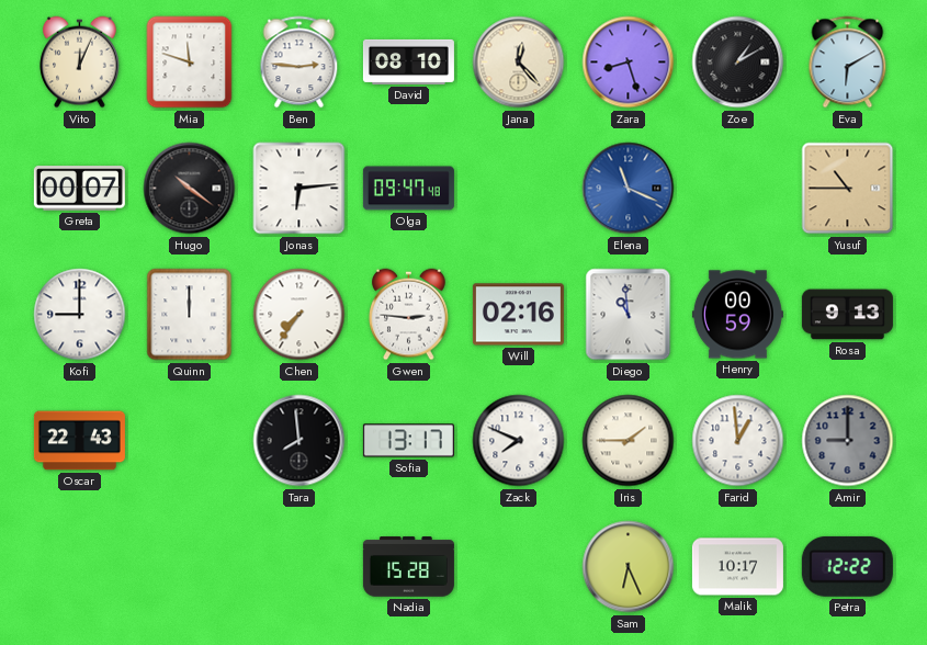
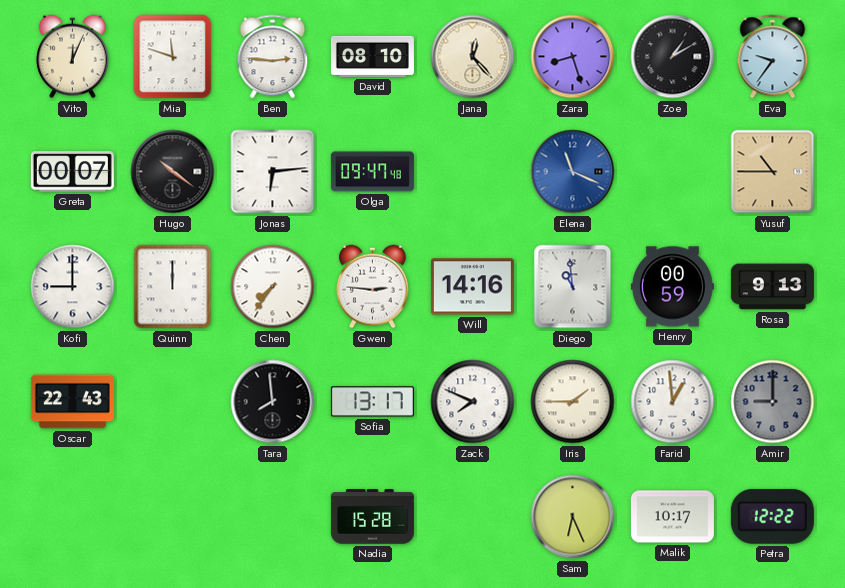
Eva: 6:10 -> 9:36
Will: 02:16 -> 14:16
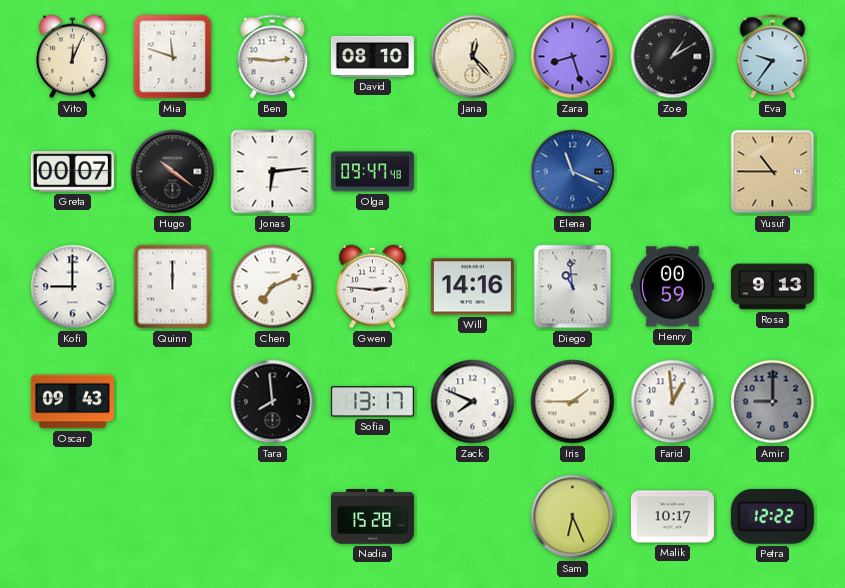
Chen: 7:36 -> 7:11
Oscar: 22:43 -> 09:43
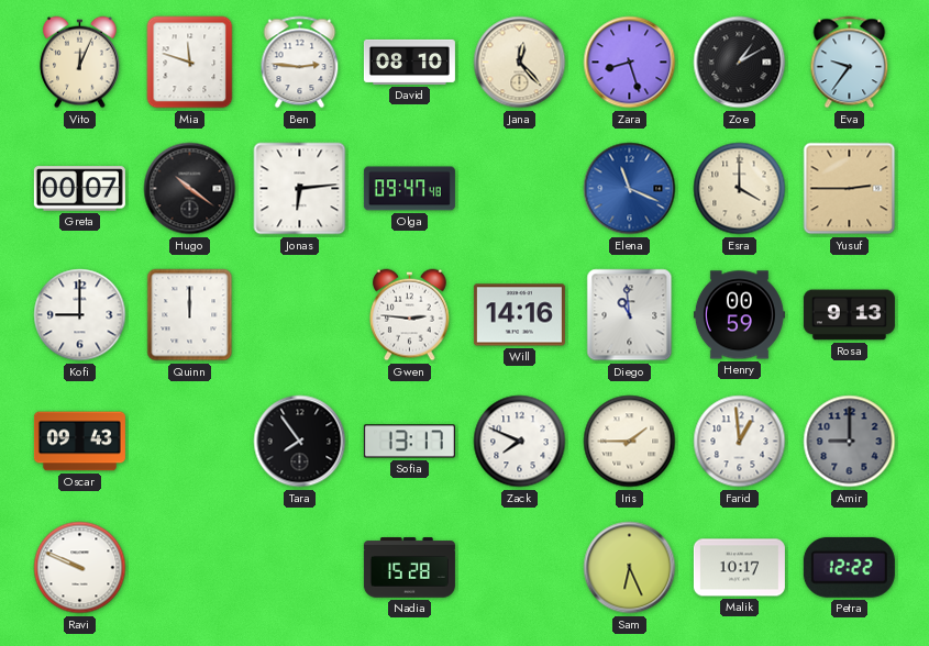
Esra: none -> 4:00
Yusuf: 10:45 -> 2:45
Chen: 7:11 -> none
Tara: 7:59 -> 7:54
Ravi: none -> 9:49
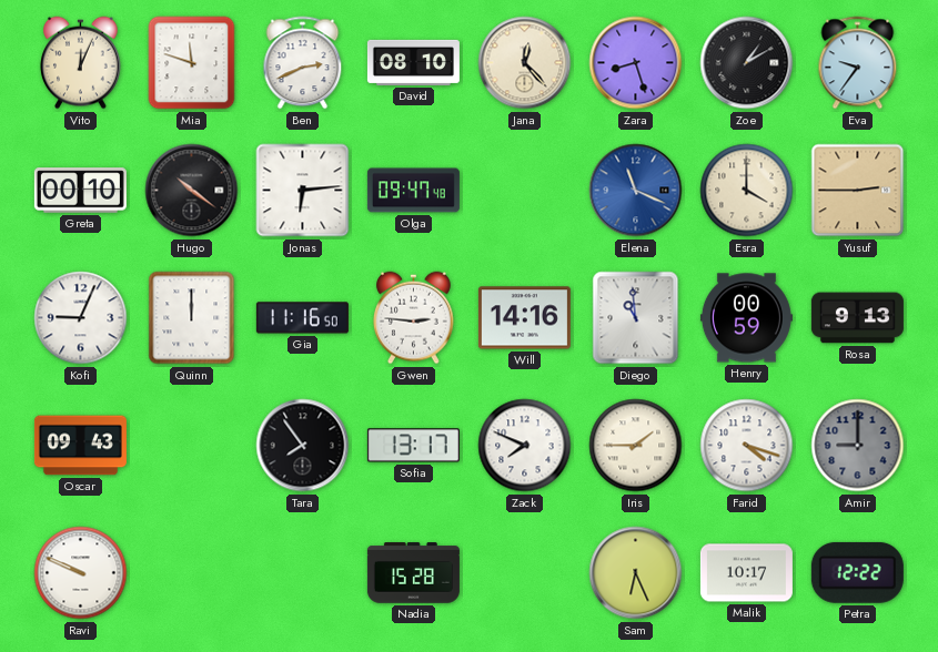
Ben: 2:46 -> 2:41
Greta: 00:07 -> 00:10
Kofi: 9:00 -> 9:04
Gia: none -> 11:16
Farid: 12:59 -> 4:18
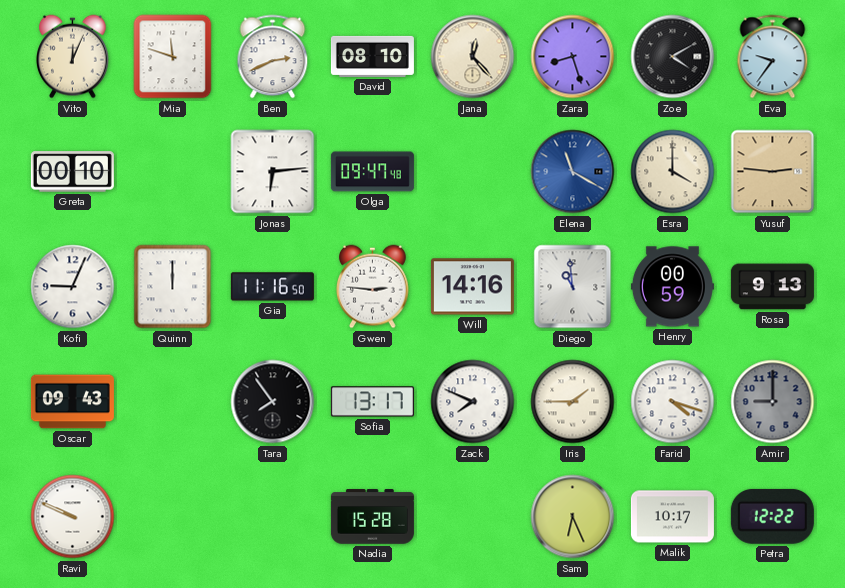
Zoe: 1:10 -> 4:10
Hugo: 10:21 -> none
Elena: 11:19 -> 11:20
Yusuf: 2:45 -> 2:46
